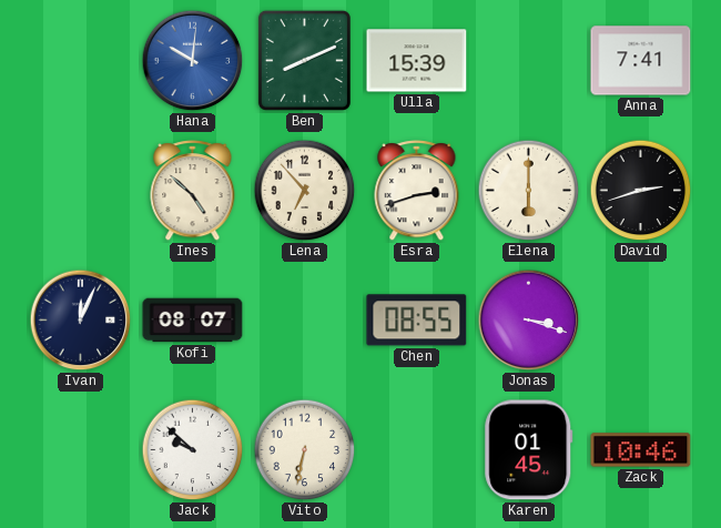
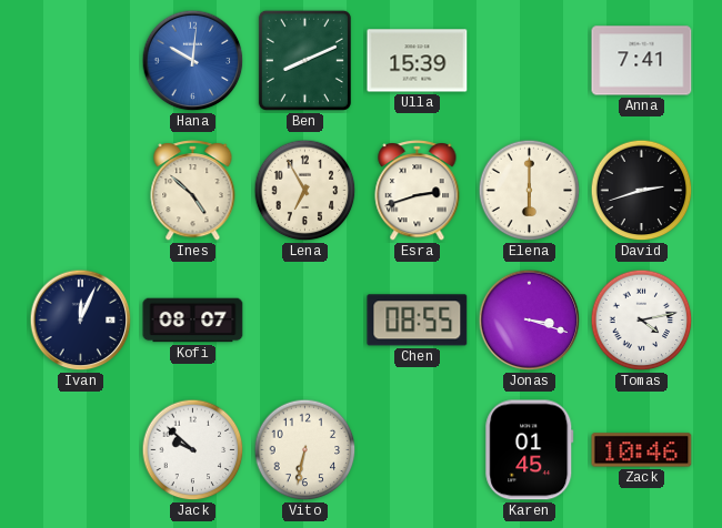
Lena: 6:53 -> 6:55
Tomas: none -> 4:13
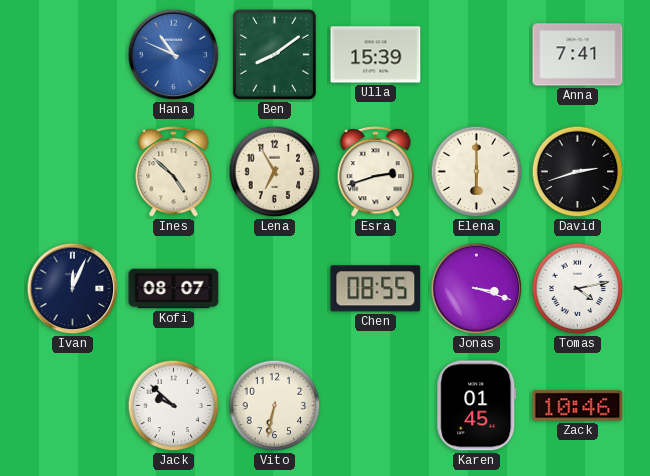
Hana: 10:01 -> 10:49
Ben: 8:11 -> 8:09
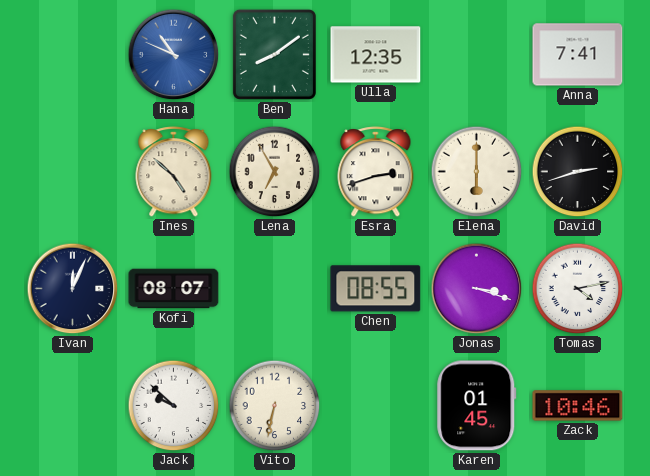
Ulla: 15:39 -> 12:35
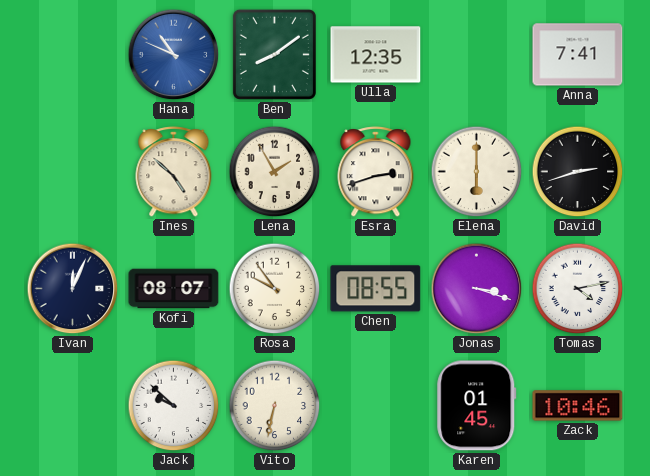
Lena: 6:55 -> 1:55
Rosa: none -> 9:54
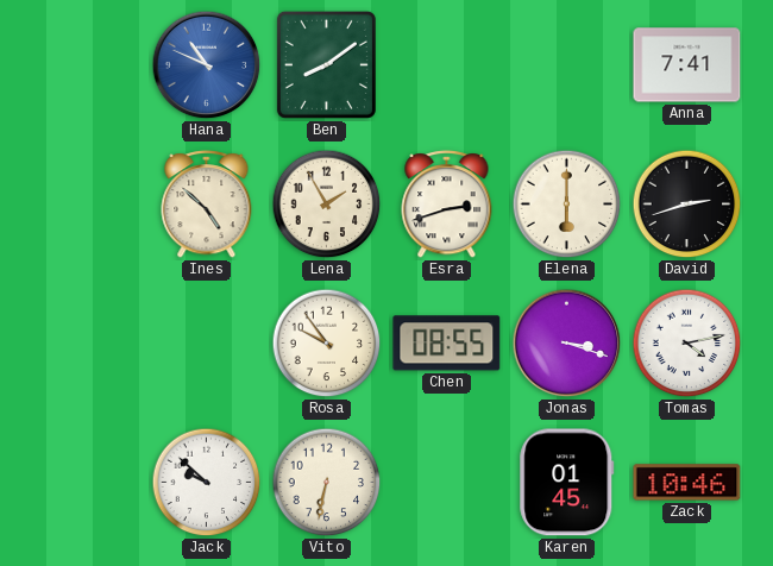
Ulla: 12:35 -> none
Ivan: 12:04 -> none
Kofi: 08:07 -> none
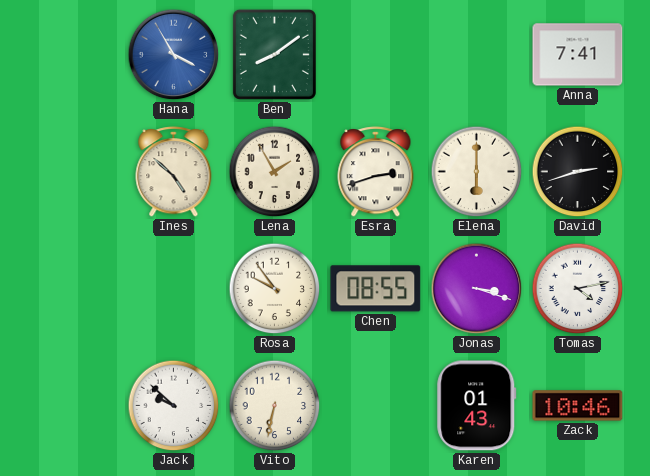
Hana: 10:49 -> 3:55
Karen: 01:45 -> 01:43
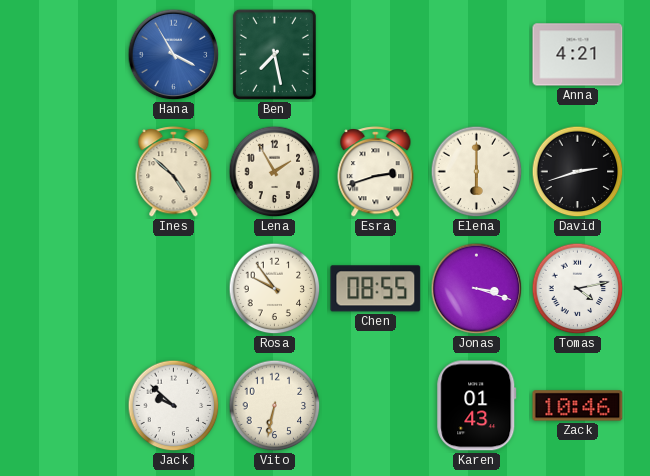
Ben: 8:09 -> 7:28
Anna: 7:41 -> 4:21
